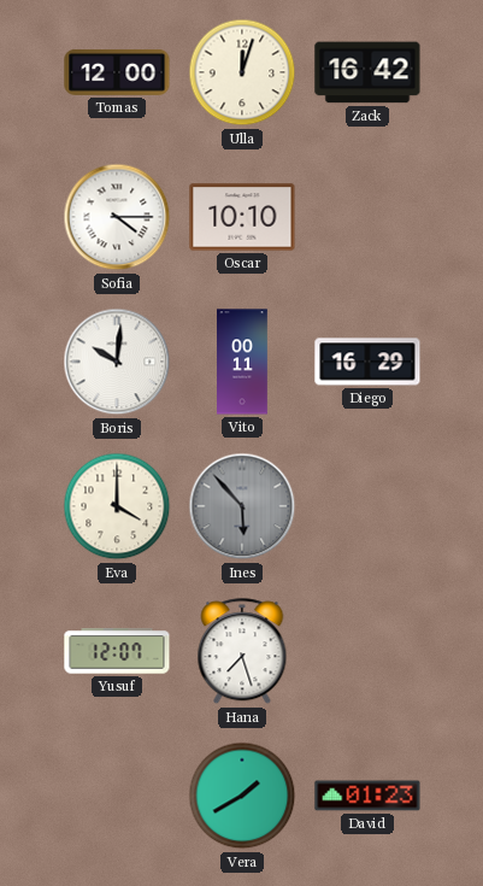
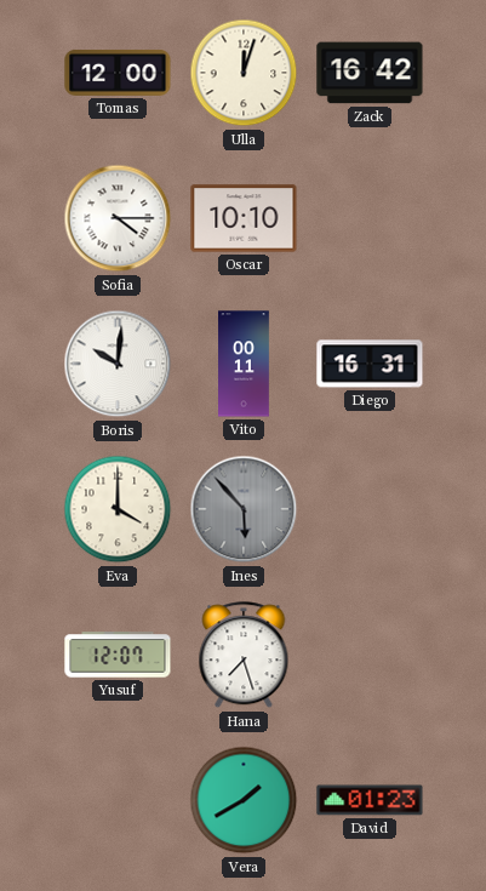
Diego: 16:29 -> 16:31
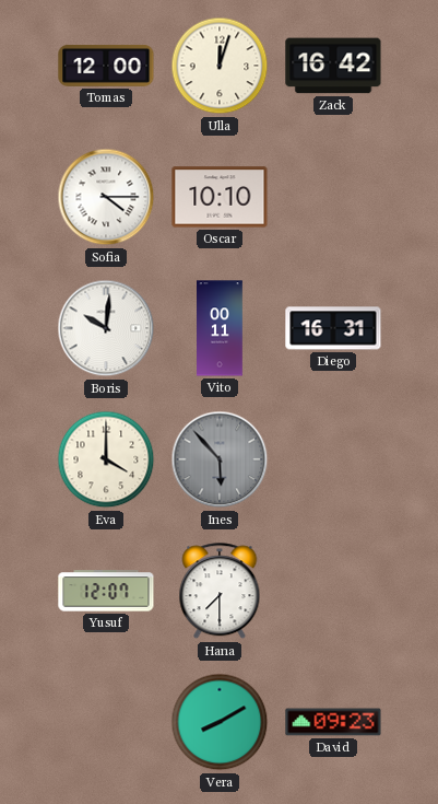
Hana: 7:27 -> 7:30
Vera: 1:40 -> 8:10
David: 01:23 -> 09:23
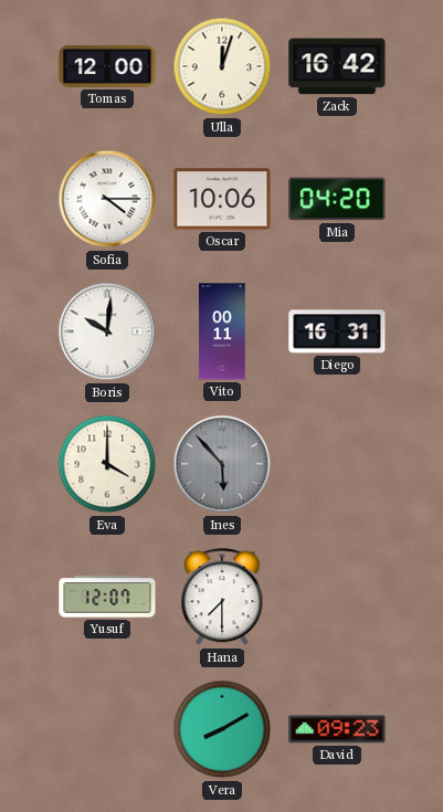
Oscar: 10:10 -> 10:06
Mia: none -> 04:20
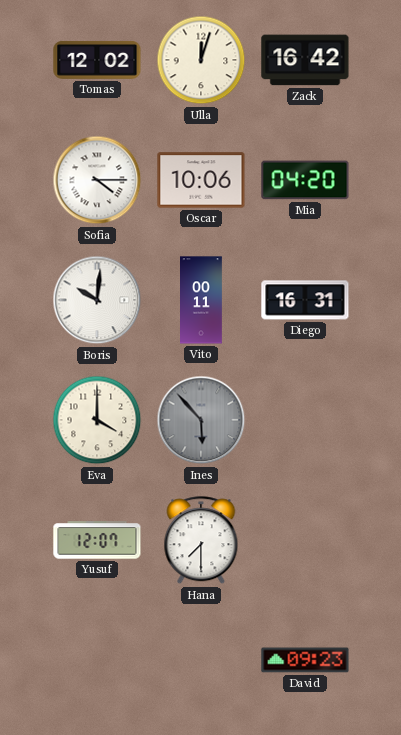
Tomas: 12:00 -> 12:02
Vera: 8:10 -> none
